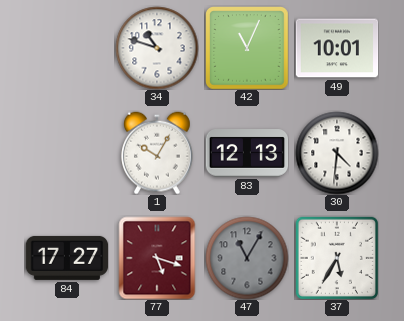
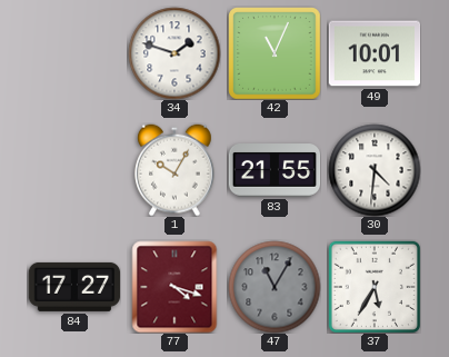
34: 10:48 -> 1:48
83: 12:13 -> 21:55
77: 5:18 -> 4:18
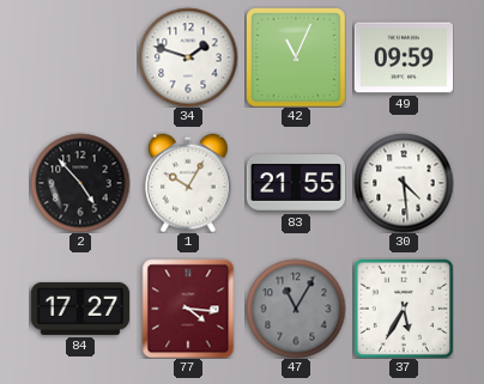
49: 10:01 -> 09:59
2: none -> 4:53
30: 4:31 -> 4:29
77: 4:18 -> 4:16
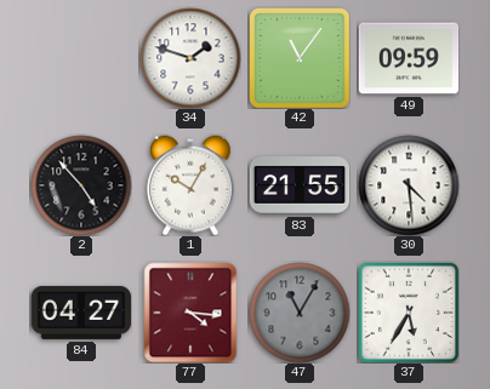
42: 11:04 -> 11:06
84: 17:27 -> 04:27
